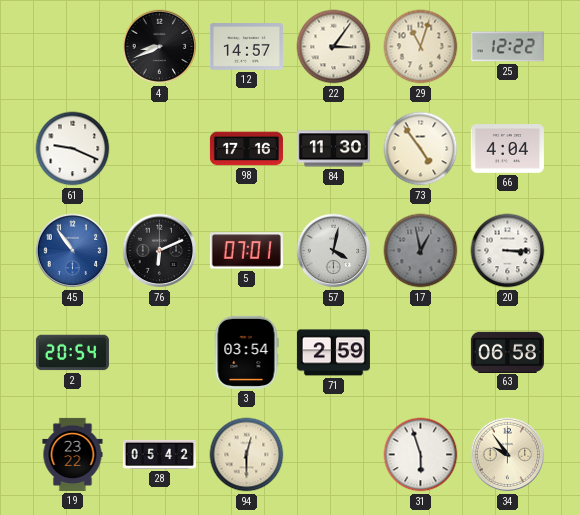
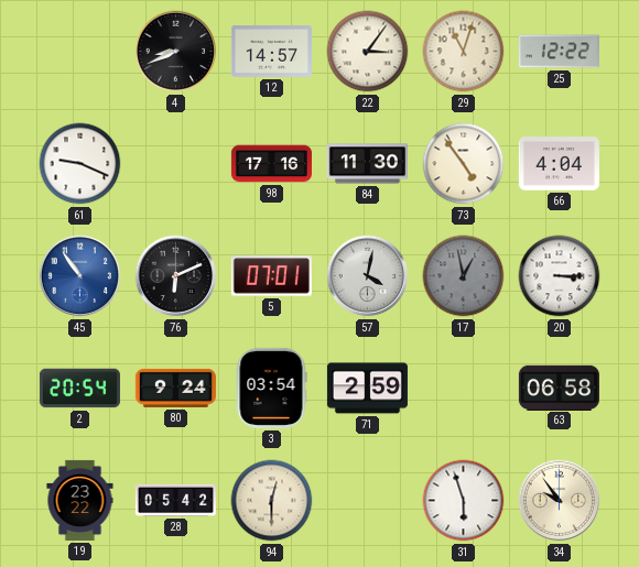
80: none -> 9:24
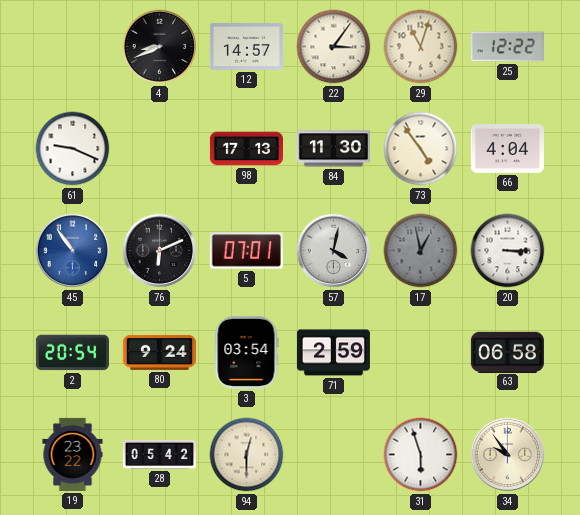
98: 17:16 -> 17:13
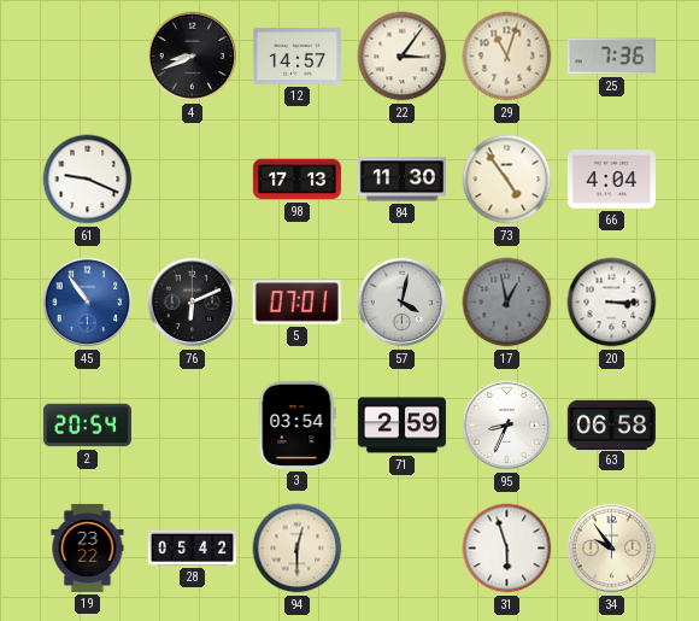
25: 12:22 -> 7:36
80: 9:24 -> none
95: none -> 8:34
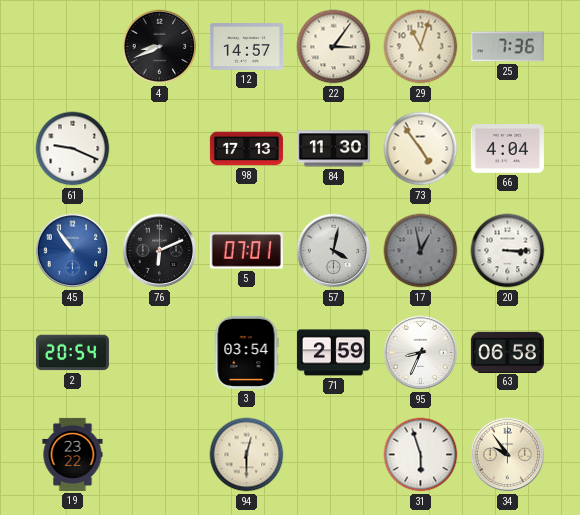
28: 05:42 -> none
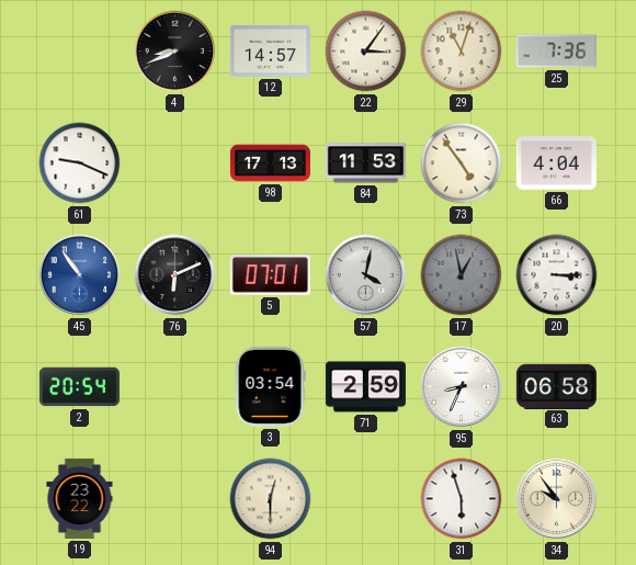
84: 11:30 -> 11:53
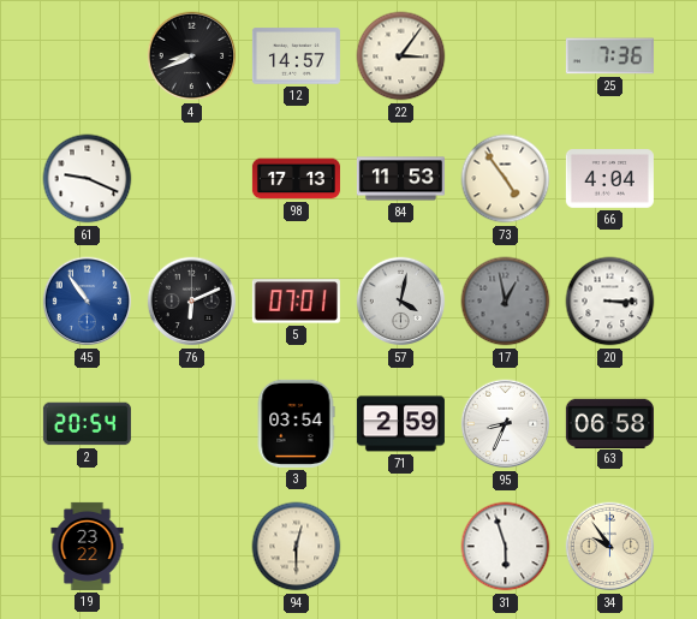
29: 11:03 -> none
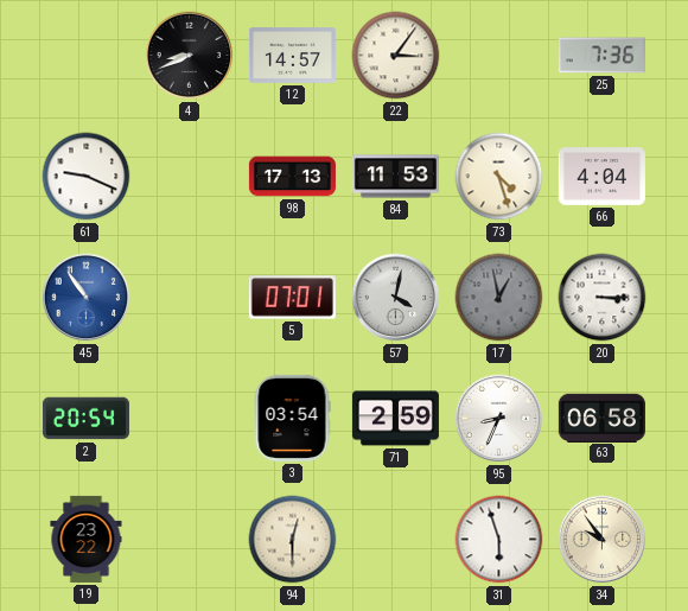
73: 4:54 -> 4:27
76: 6:11 -> none
